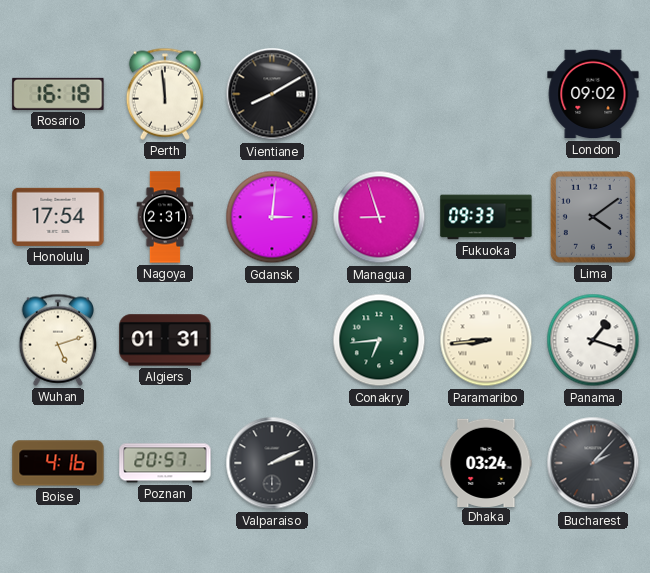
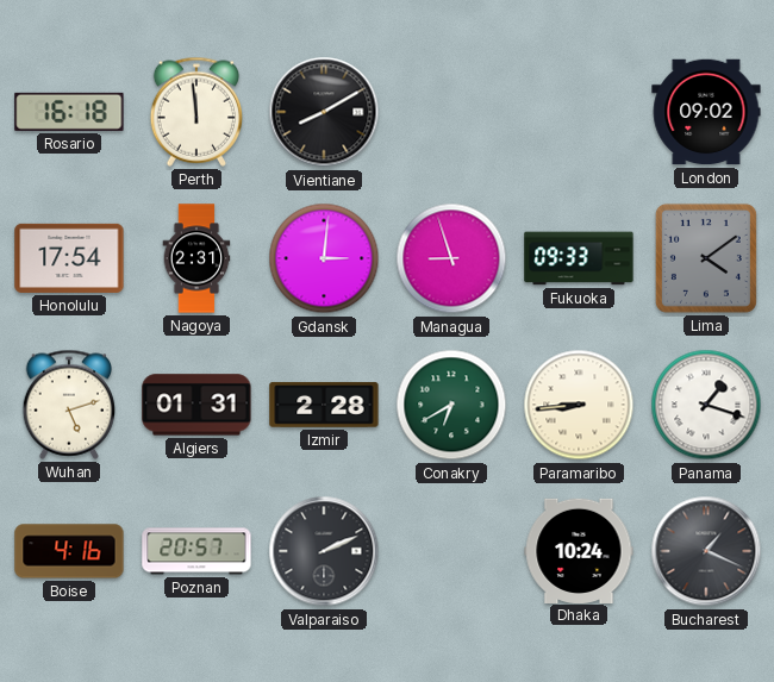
Izmir: none -> 2:28
Conakry: 6:44 -> 6:40
Dhaka: 03:24 -> 10:24
Bucharest: 2:07 -> 1:19
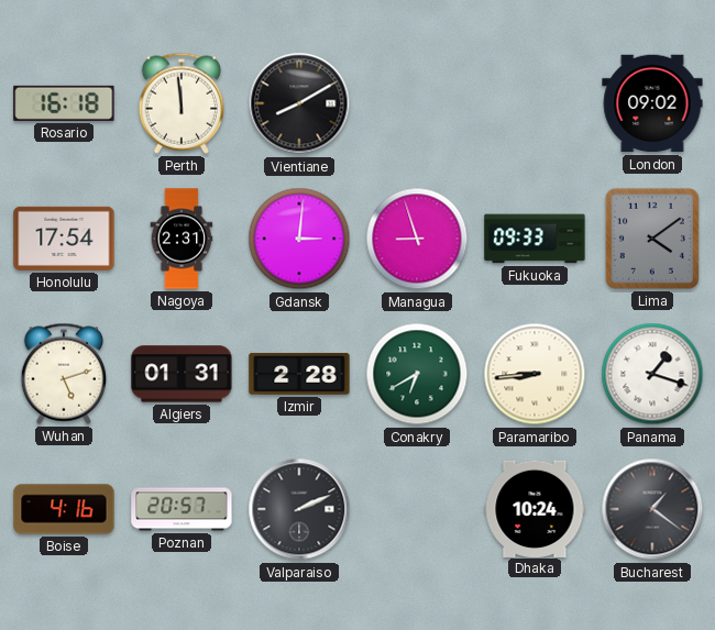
Bucharest: 1:19 -> 1:21
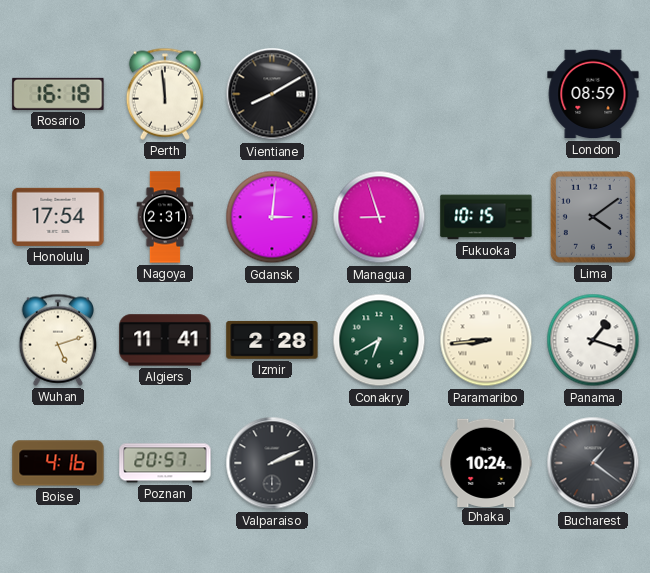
London: 09:02 -> 08:59
Fukuoka: 09:33 -> 10:15
Algiers: 01:31 -> 11:41
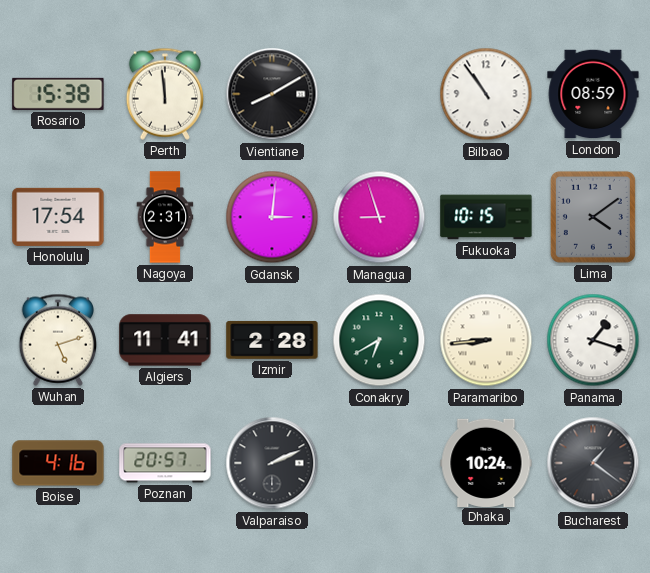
Rosario: 16:18 -> 15:38
Bilbao: none -> 10:54
